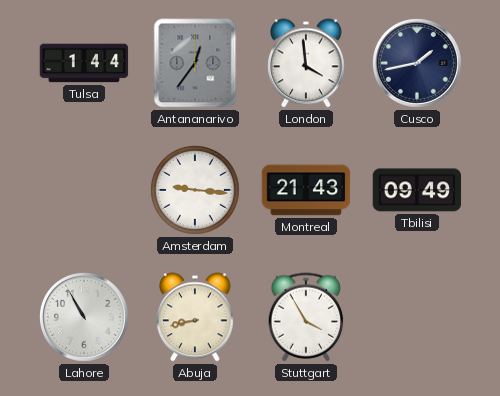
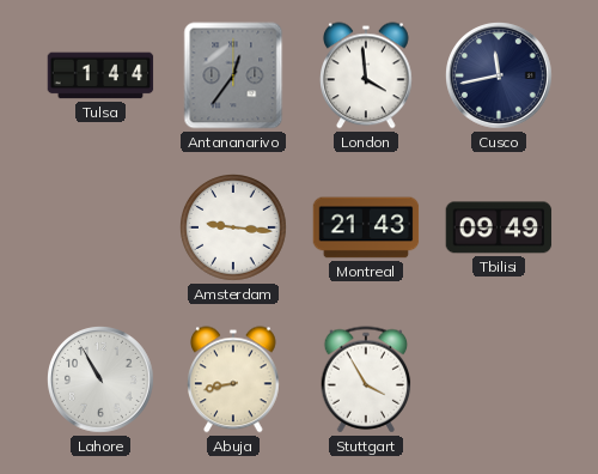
Cusco: 1:43 -> 11:43
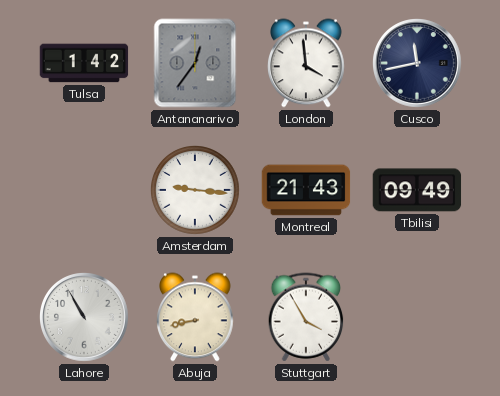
Tulsa: 1:44 -> 1:42
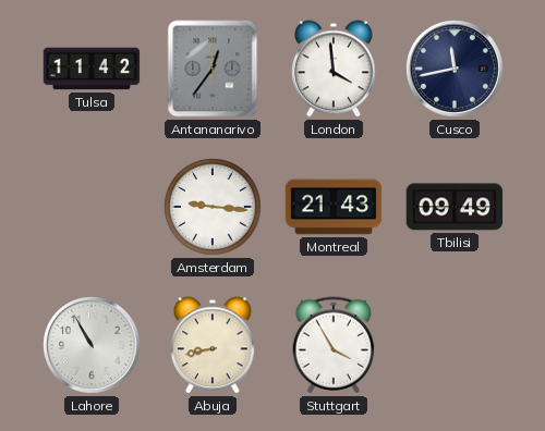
Tulsa: 1:42 -> 11:42
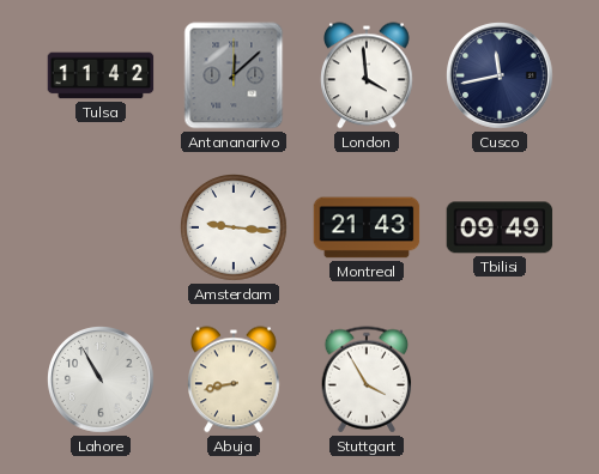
Antananarivo: 12:36 -> 12:08
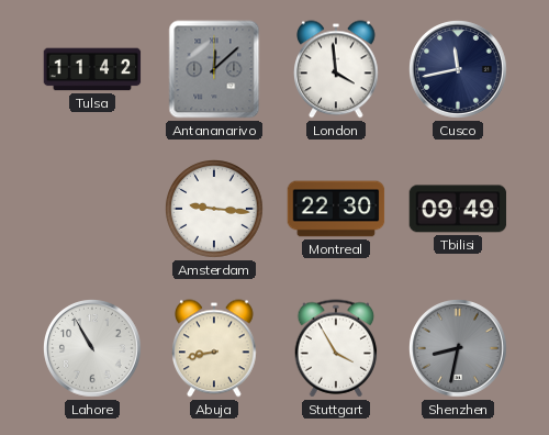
Montreal: 21:43 -> 22:30
Shenzhen: none -> 8:32
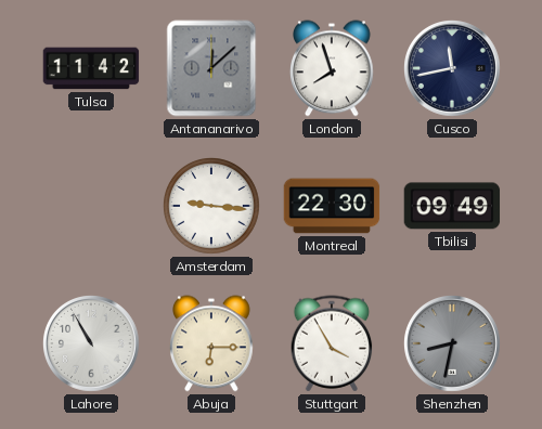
London: 3:59 -> 7:57
Abuja: 8:43 -> 6:15
